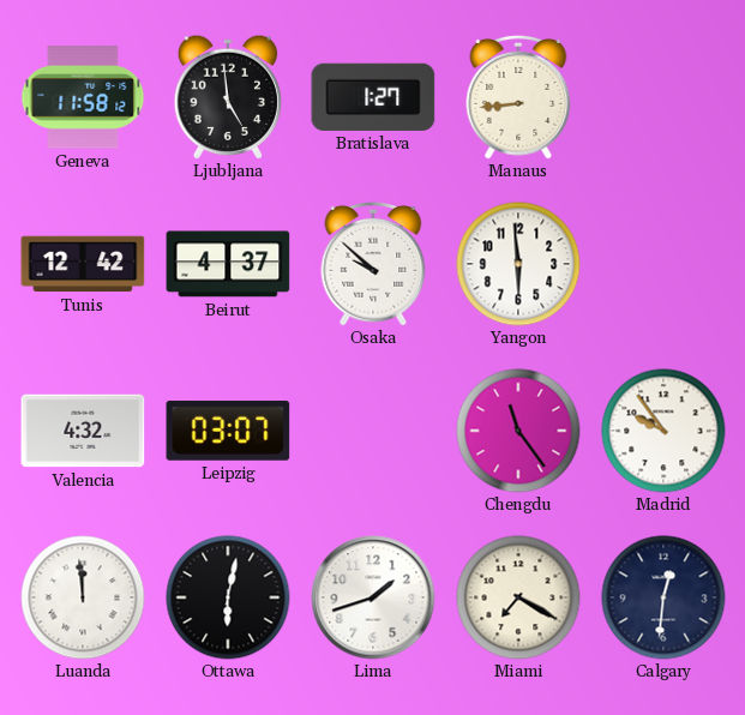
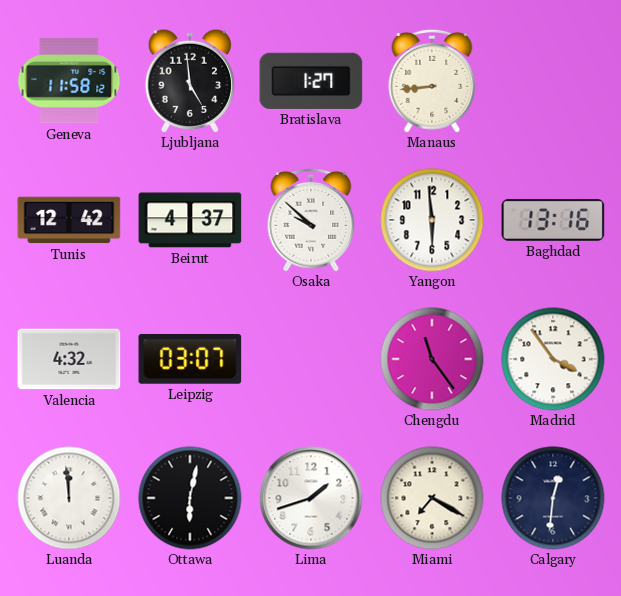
Baghdad: none -> 13:16
Madrid: 9:54 -> 3:54
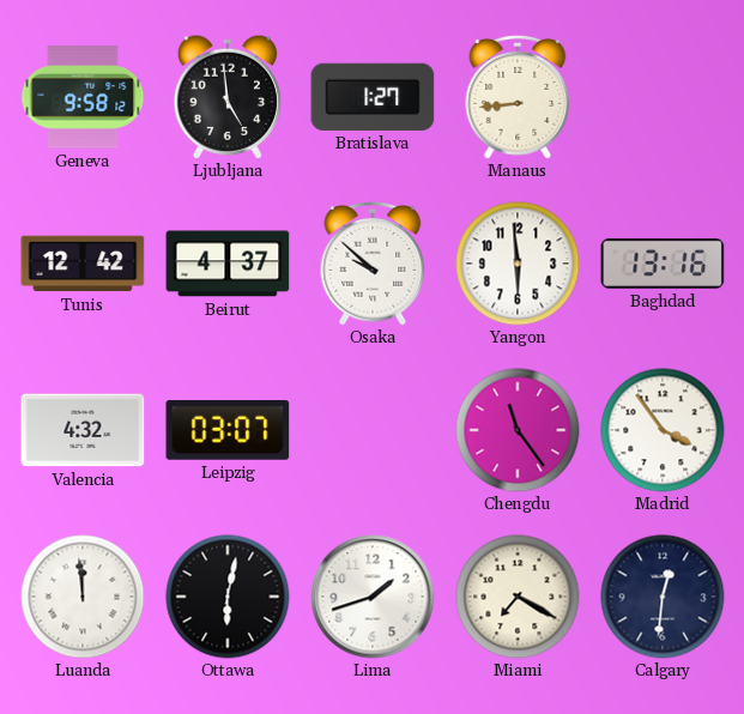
Geneva: 11:58 -> 9:58
